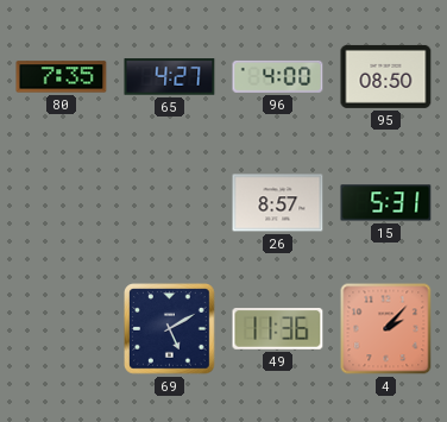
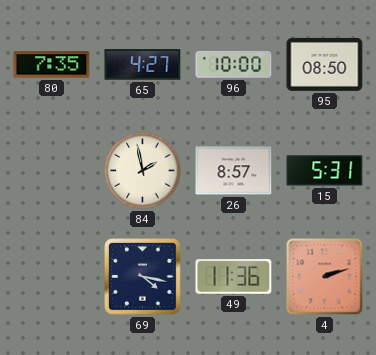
96: 4:00 -> 10:00
84: none -> 1:58
69: 5:10 -> 4:17
4: 2:07 -> 2:12
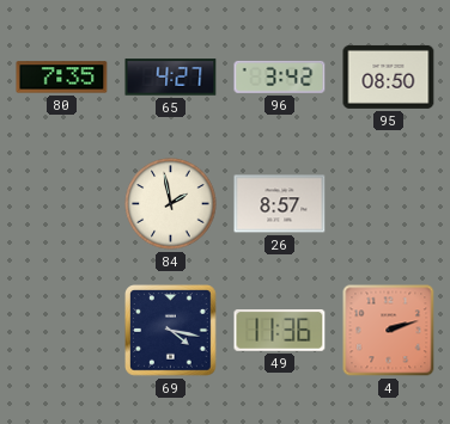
96: 10:00 -> 3:42
15: 5:31 -> none
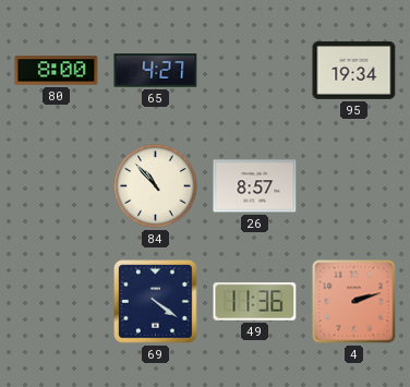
80: 7:35 -> 8:00
96: 3:42 -> none
95: 08:50 -> 19:34
84: 1:58 -> 10:53
69: 4:17 -> 4:21
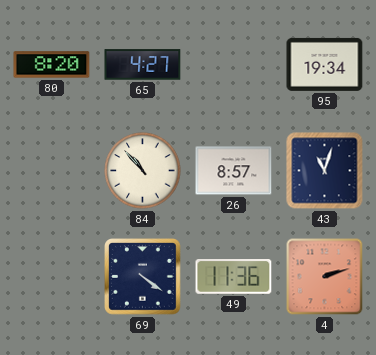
80: 8:00 -> 8:20
43: none -> 11:03
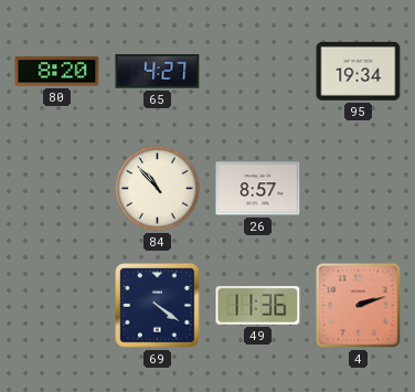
43: 11:03 -> none
